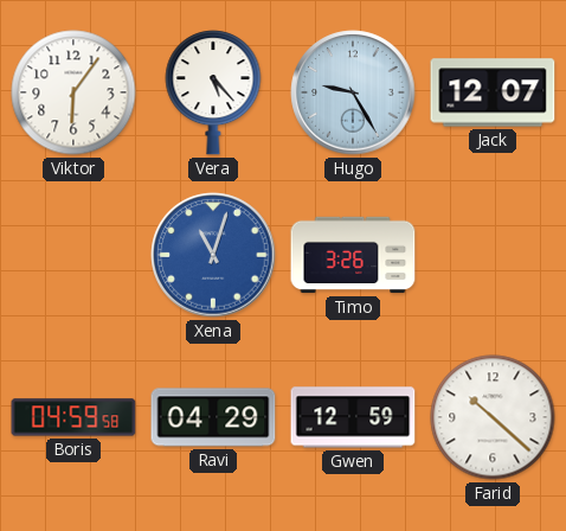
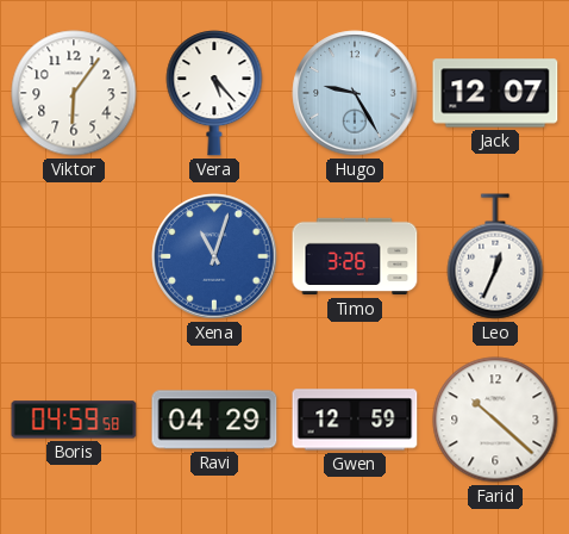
Leo: none -> 12:34
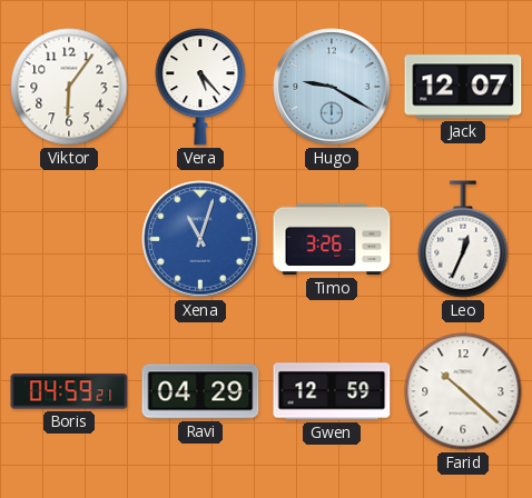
Hugo: 9:25 -> 9:20
Boris: 04:59:58 -> 04:59:21
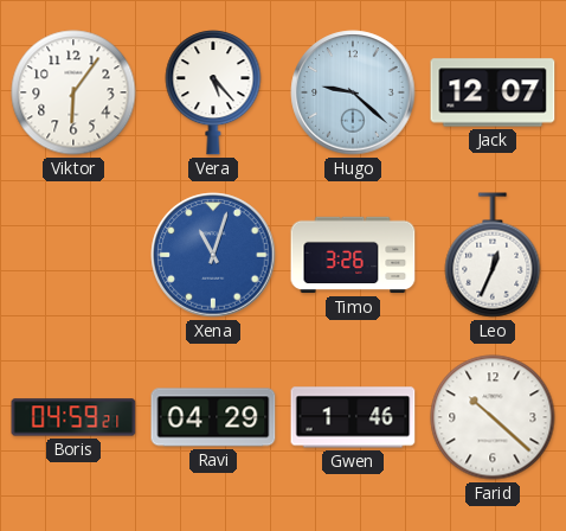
Hugo: 9:20 -> 9:22
Gwen: 12:59 -> 1:46
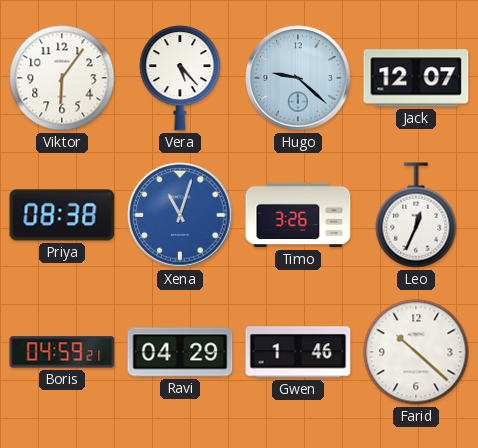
Priya: none -> 08:38
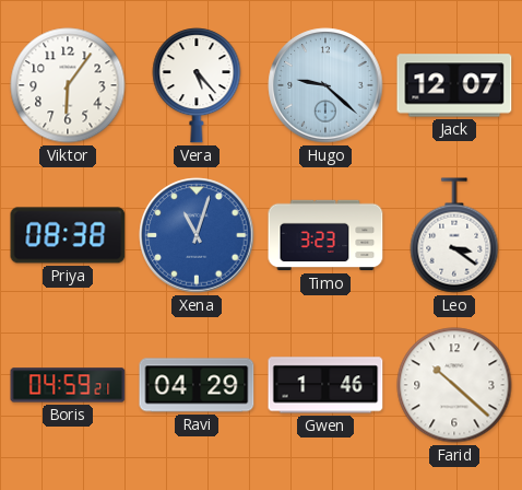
Timo: 3:26 -> 3:23
Leo: 12:34 -> 3:21
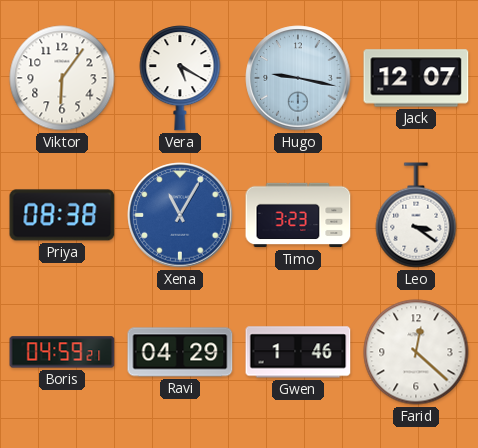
Vera: 5:23 -> 5:20
Hugo: 9:22 -> 9:17
Xena: 11:03 -> 11:05
Farid: 10:22 -> 12:22
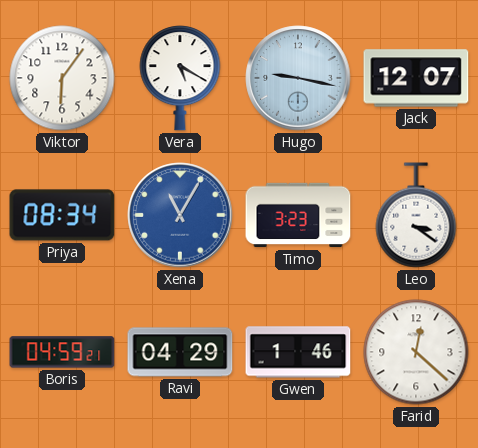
Priya: 08:38 -> 08:34
